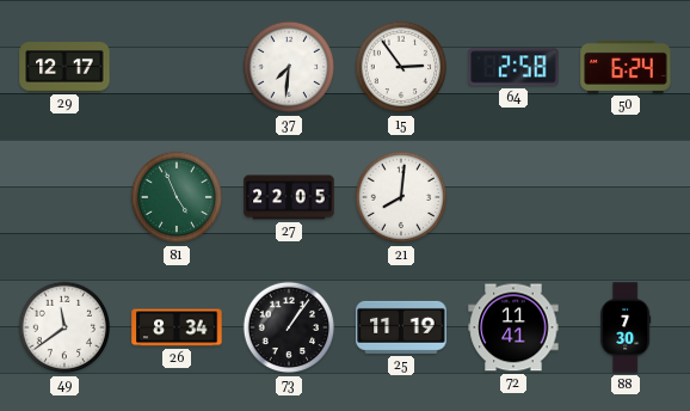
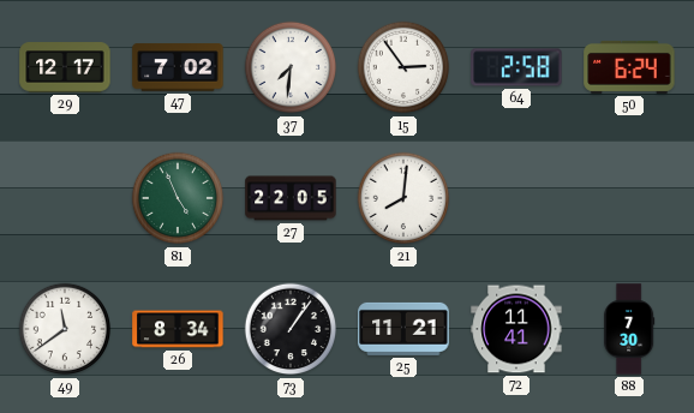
47: none -> 7:02
25: 11:19 -> 11:21
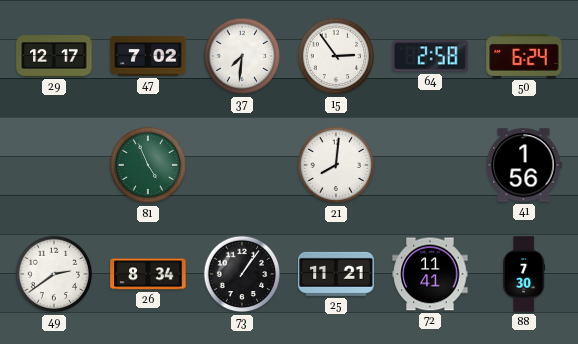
27: 22:05 -> none
41: none -> 1:56
49: 11:39 -> 2:39
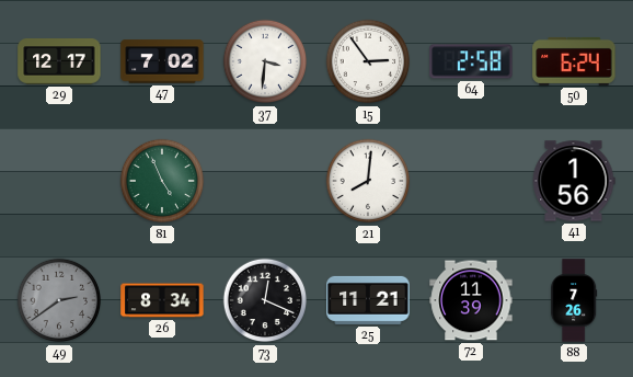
37: 7:31 -> 3:31
49 dial: white -> grey
73: 1:06 -> 12:19
72: 11:41 -> 11:39
88: 7:30 -> 7:26
